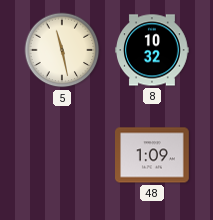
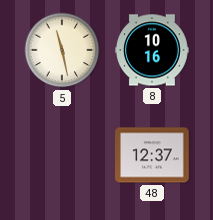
8: 10:32 -> 10:16
48: 1:09 -> 12:37
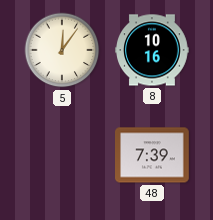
5: 11:28 -> 12:06
48: 12:37 -> 7:39
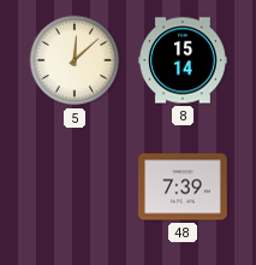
5: 12:06 -> 12:08
8: 10:16 -> 15:14
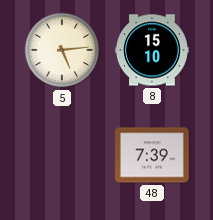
5: 12:08 -> 5:14
8: 15:14 -> 15:10
